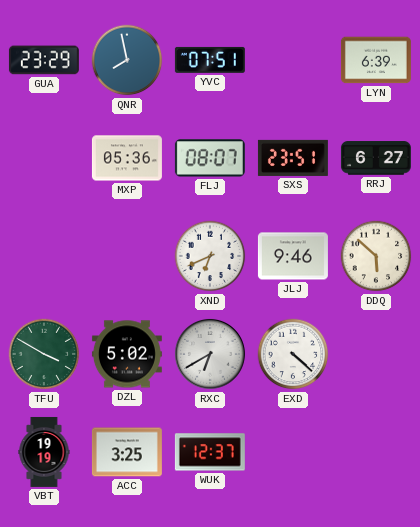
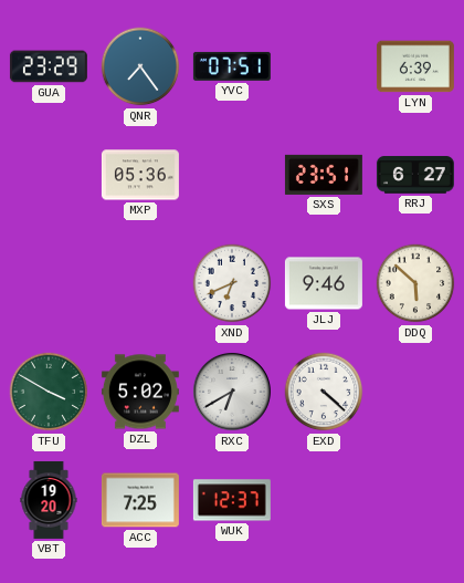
QNR: 7:58 -> 7:24
FLJ: 08:07 -> none
VBT: 19:19 -> 19:20
ACC: 3:25 -> 7:25
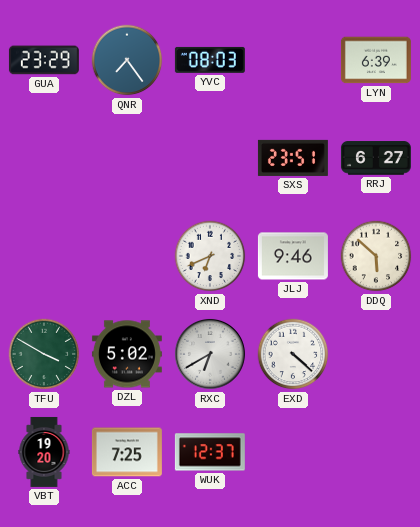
YVC: 07:51 -> 08:03
MXP: 05:36 -> none
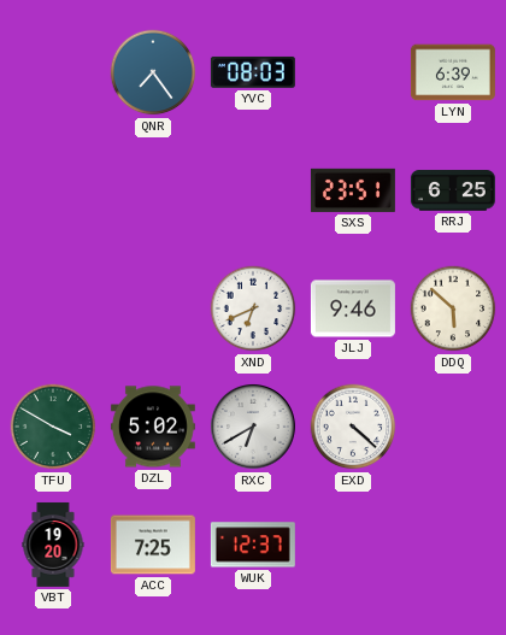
GUA: 23:29 -> none
RRJ: 6:27 -> 6:25
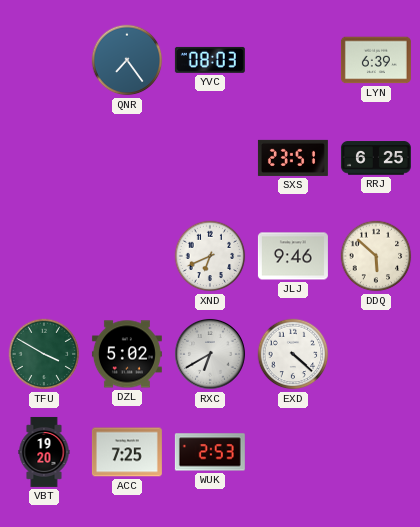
WUK: 12:37 -> 2:53
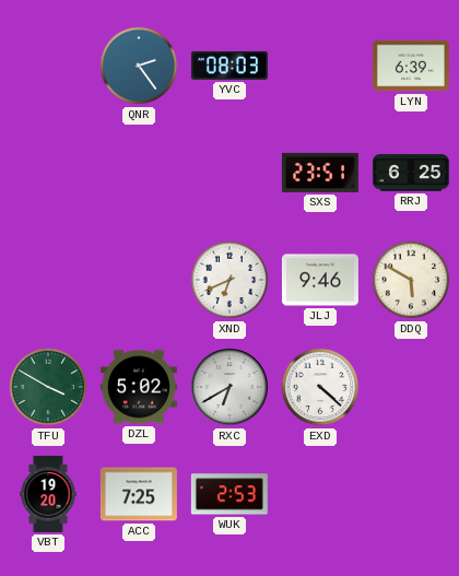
QNR: 7:24 -> 2:24
DDQ: 5:52 -> 5:50
